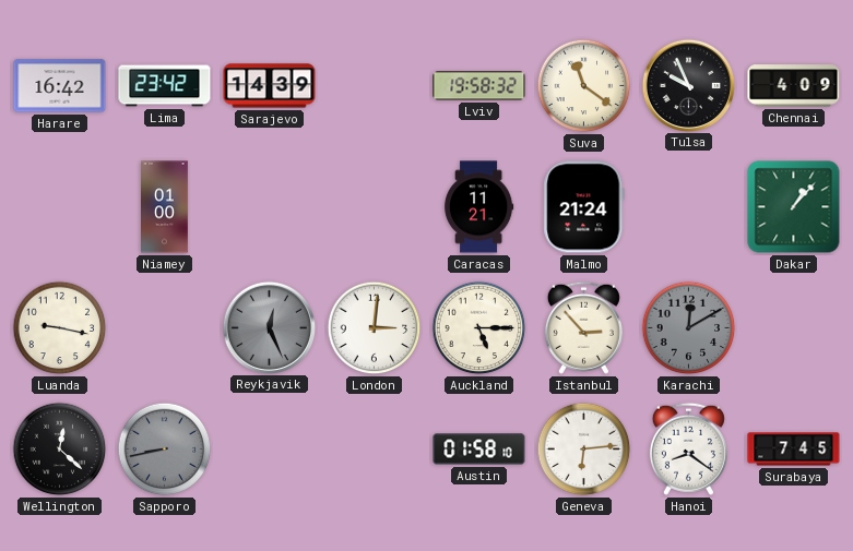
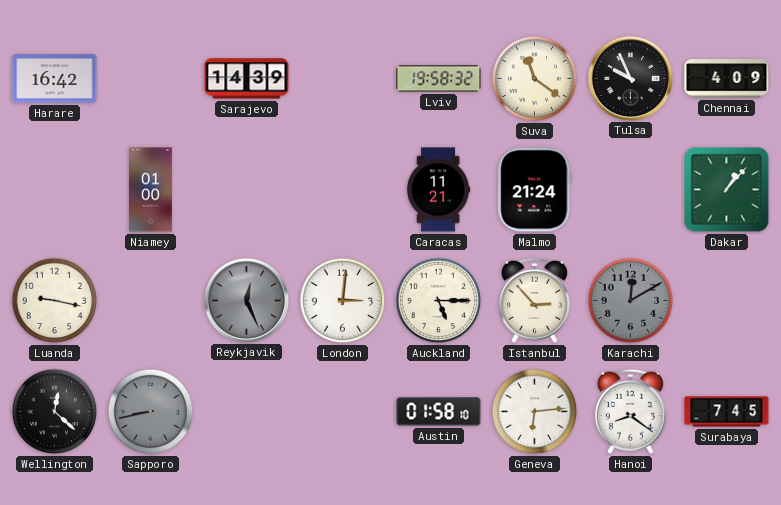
Lima: 23:42 -> none
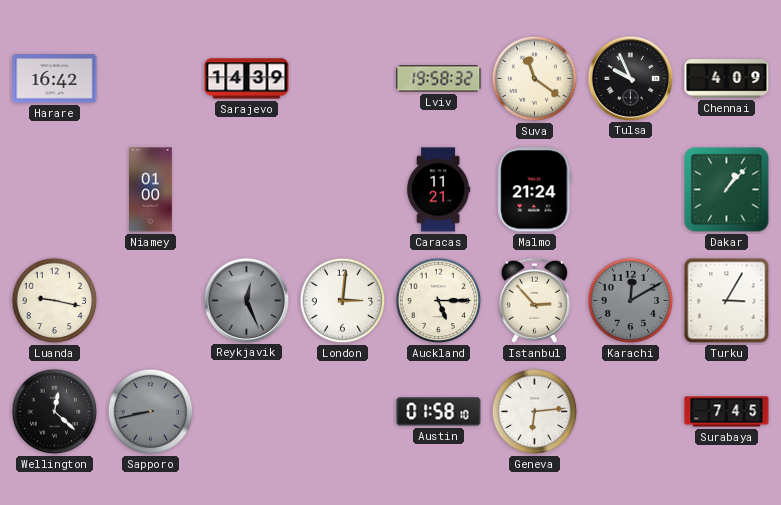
Turku: none -> 3:05
Hanoi: 8:21 -> none
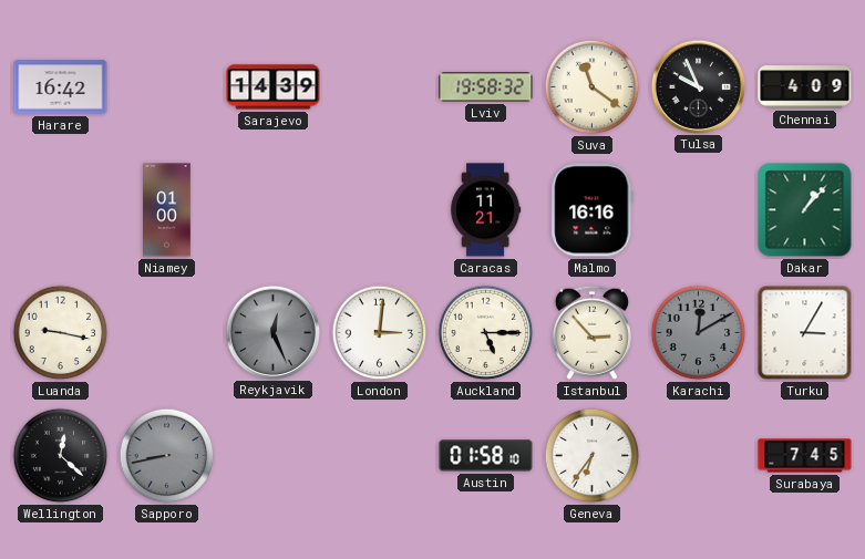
Malmo: 21:24 -> 16:16
Geneva: 6:14 -> 6:36
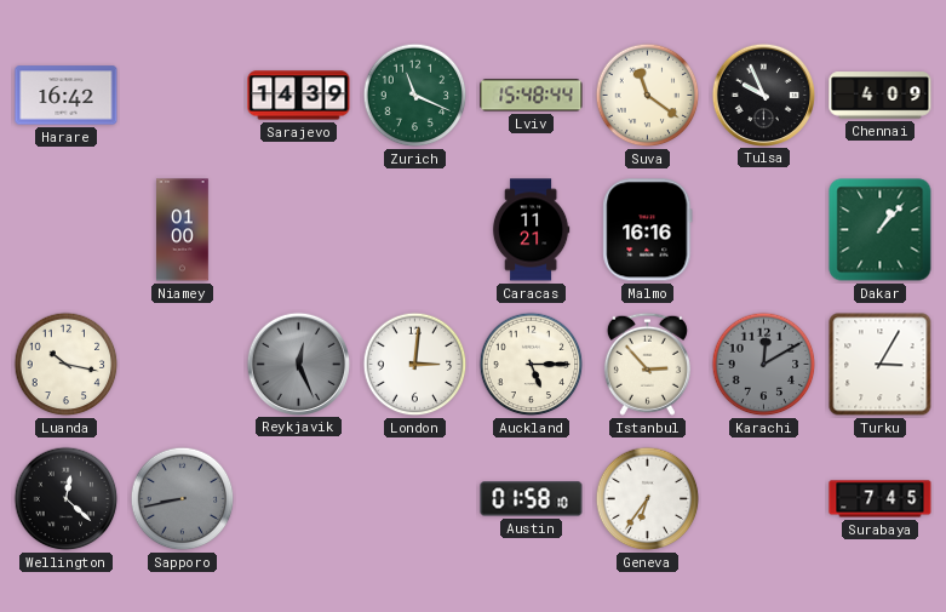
Zurich: none -> 11:19
Lviv: 19:58 -> 15:48
Luanda: 9:17 -> 10:17
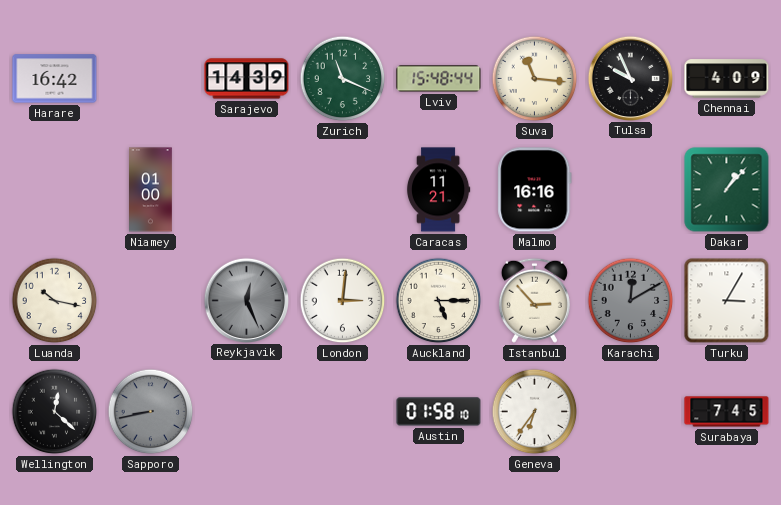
Suva: 11:21 -> 11:16
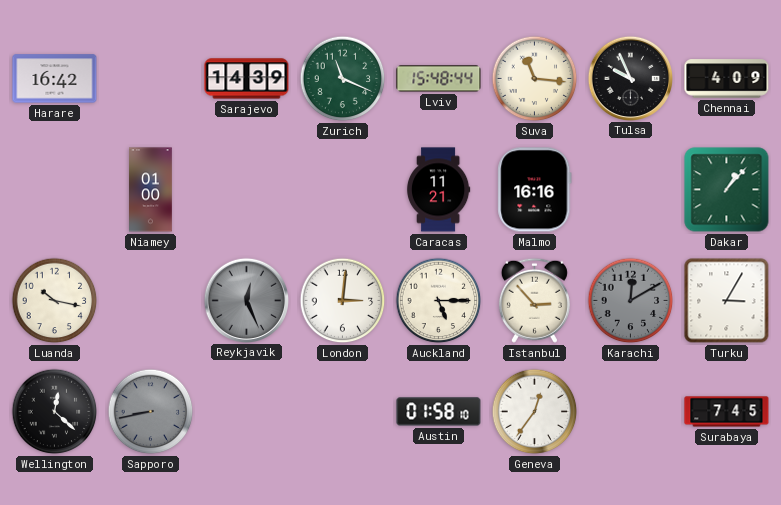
Geneva: 6:36 -> 12:36
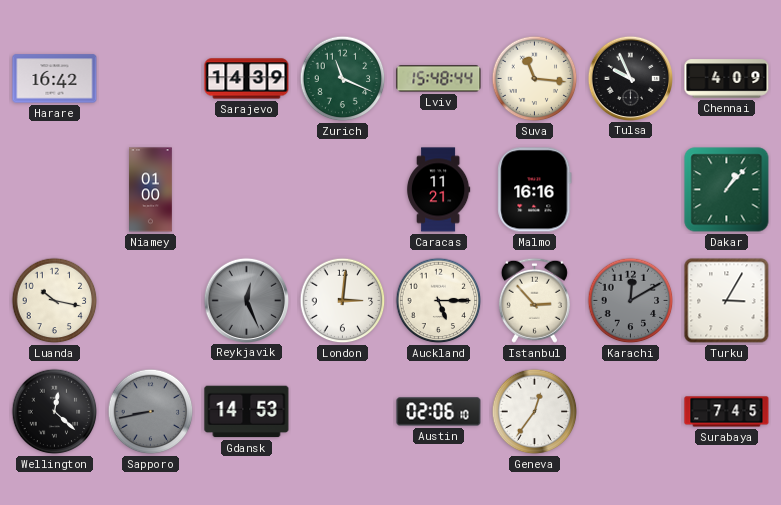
Gdansk: none -> 14:53
Austin: 01:58 -> 02:06
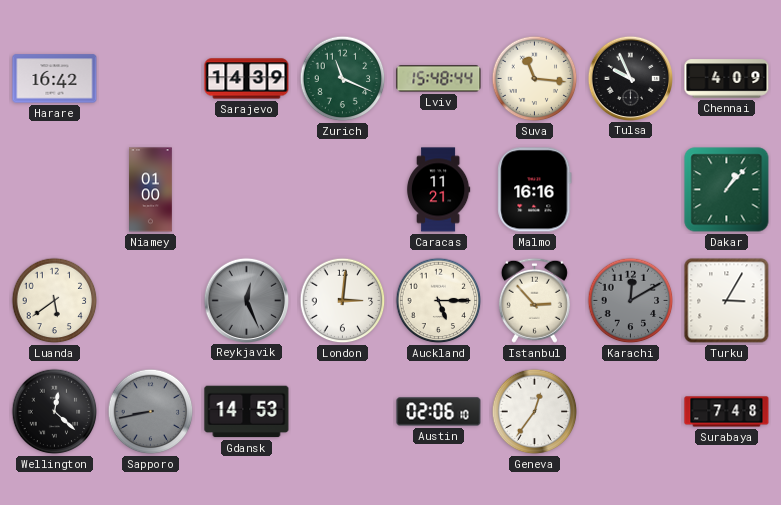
Luanda: 10:17 -> 5:39
Surabaya: 7:45 -> 7:48
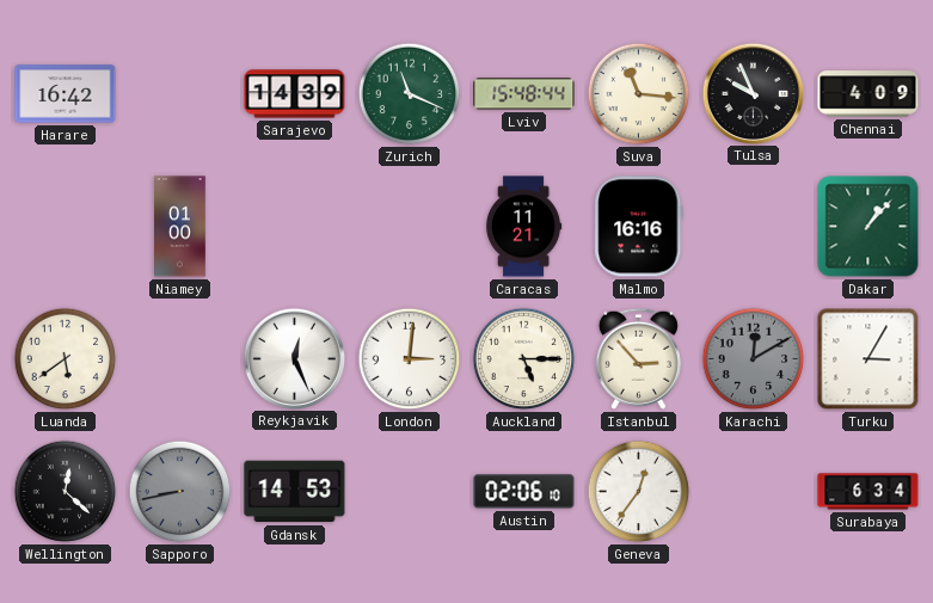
Reykjavik dial: grey -> white
Surabaya: 7:48 -> 6:34
